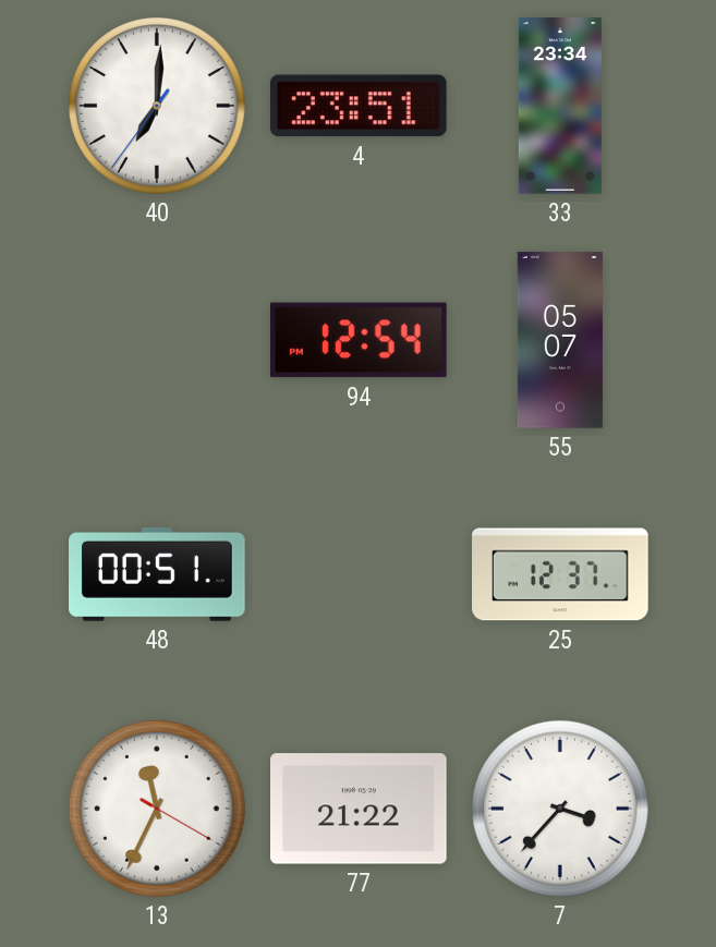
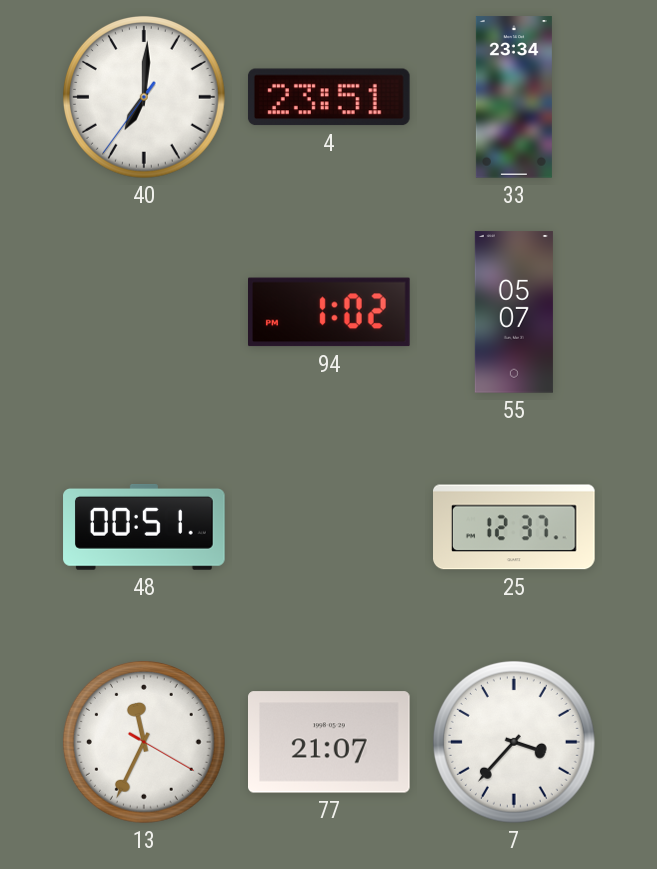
94: 12:54 -> 1:02
77: 21:22 -> 21:07
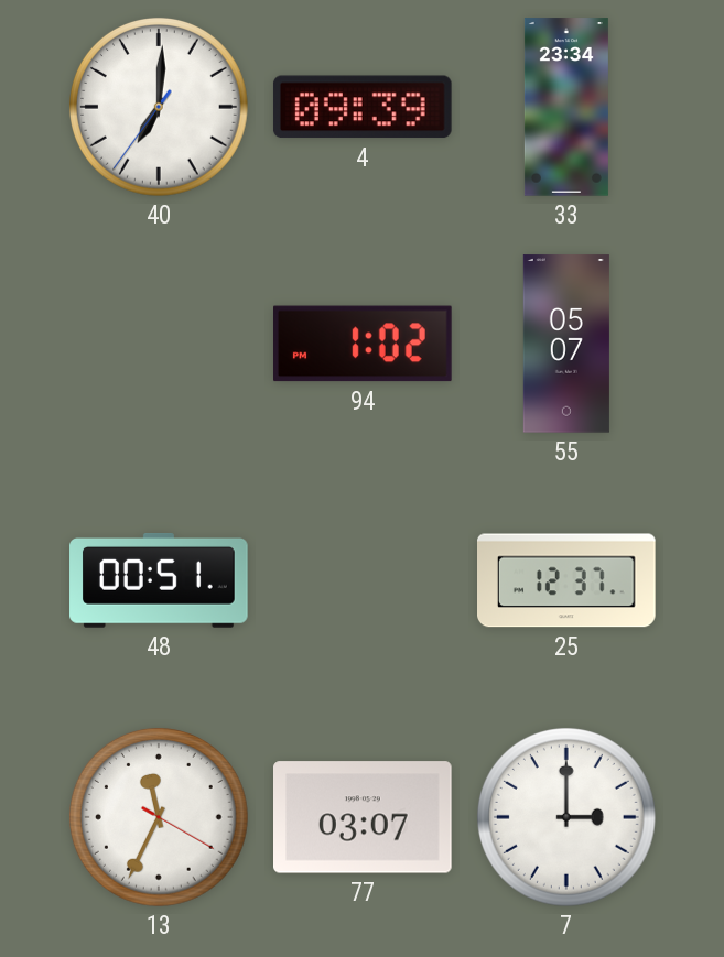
4: 23:51 -> 09:39
77: 21:07 -> 03:07
7: 3:37 -> 3:00
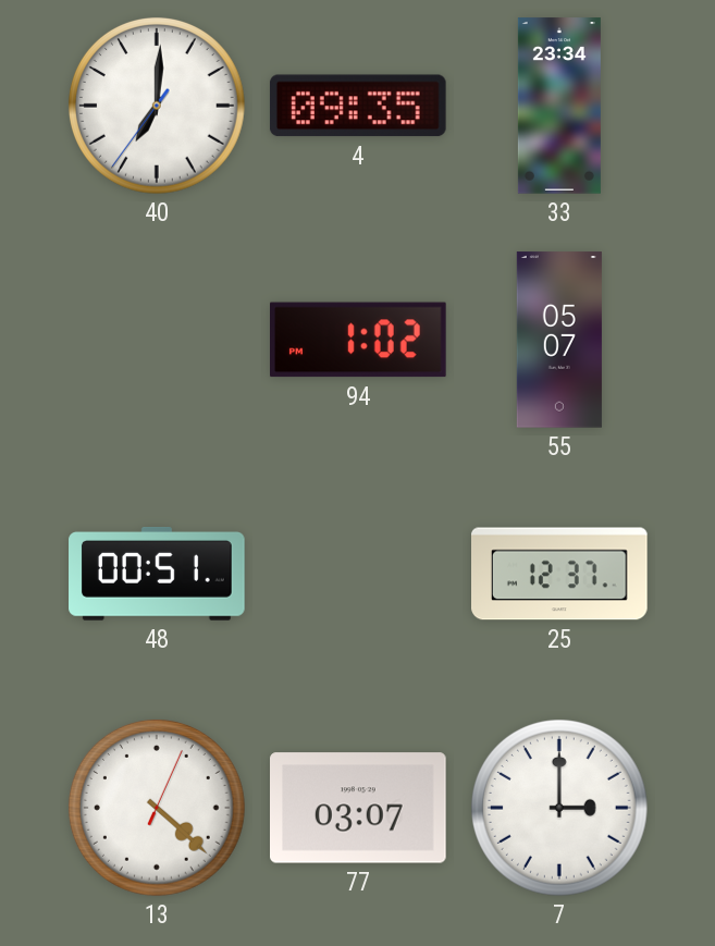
4: 09:39 -> 09:35
13: 11:34 -> 4:22
